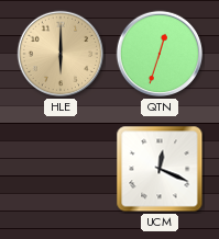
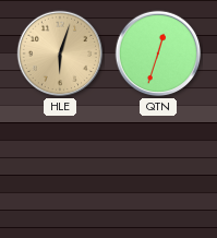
HLE: 6:00 -> 6:03
UCM: 12:19 -> none
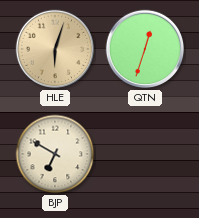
BJP: none -> 6:50
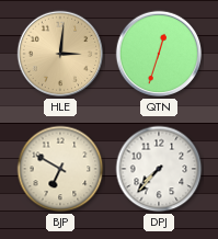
HLE: 6:03 -> 3:01
DPJ: none -> 7:37
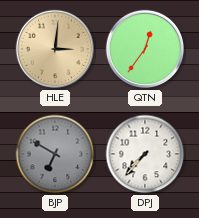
QTN: 12:33 -> 12:36
BJP dial: cream -> grey
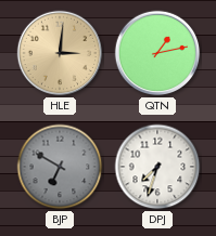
QTN: 12:36 -> 1:13
DPJ: 7:37 -> 7:33
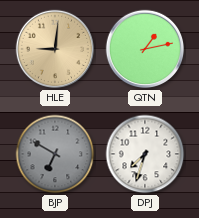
HLE: 3:01 -> 9:01
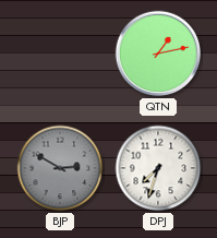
HLE: 9:01 -> none
BJP: 6:50 -> 2:50
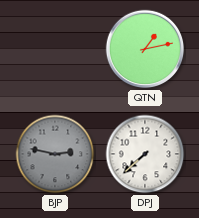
BJP: 2:50 -> 2:47
DPJ: 7:33 -> 7:38
